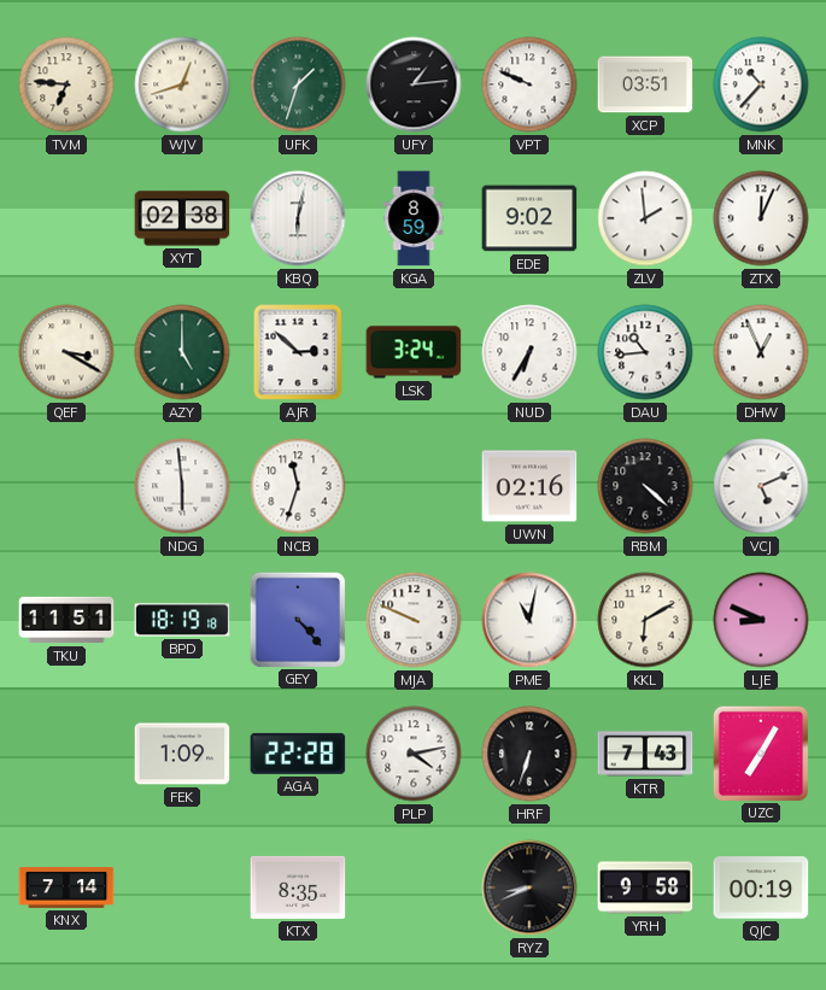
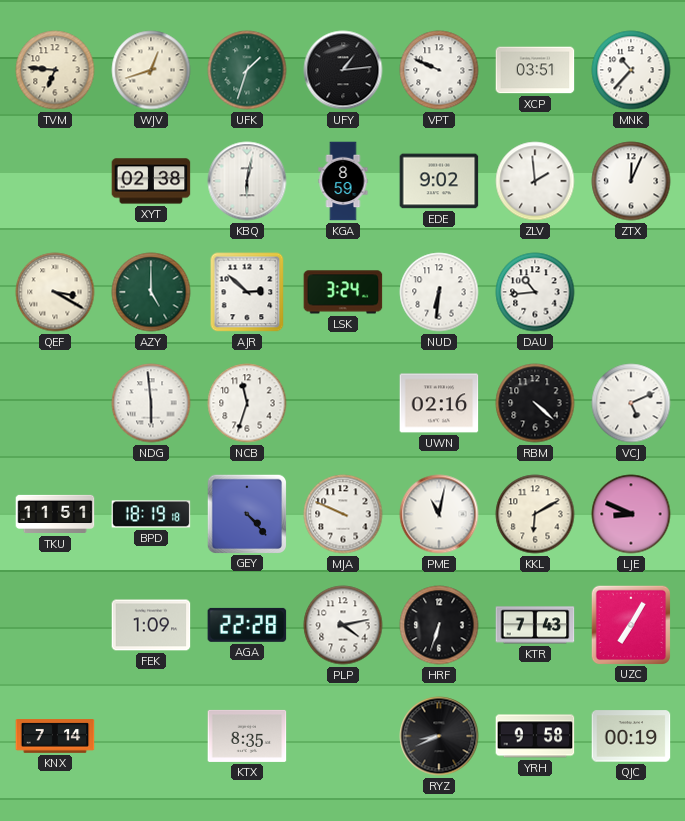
NUD: 6:35 -> 6:31
DHW: 12:56 -> none
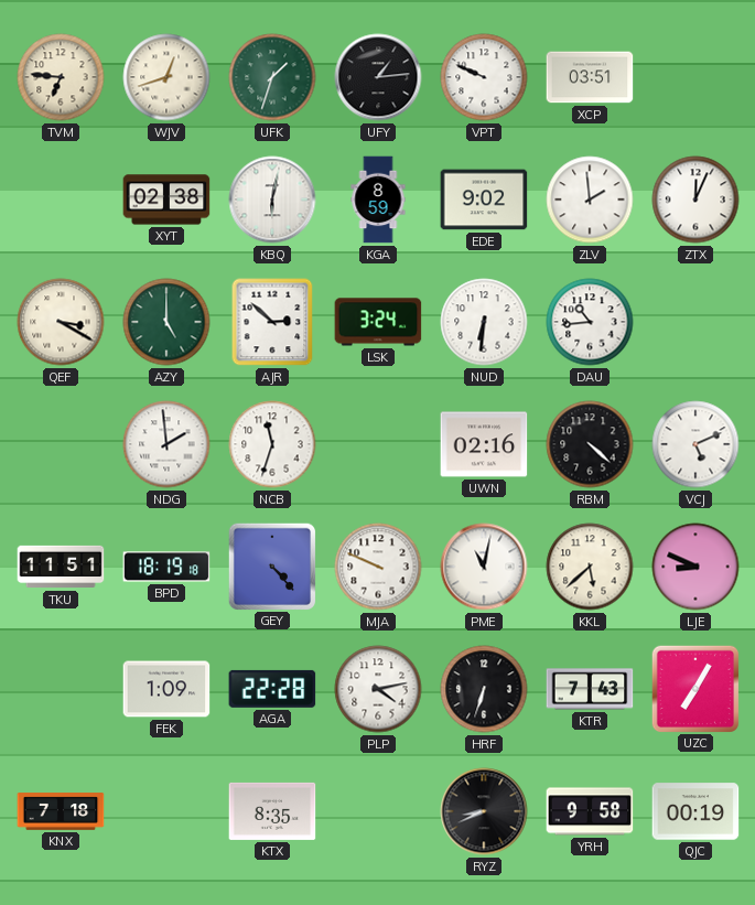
MNK: 10:37 -> none
NDG: 5:59 -> 1:59
KKL: 6:10 -> 5:38
KNX: 7:14 -> 7:18
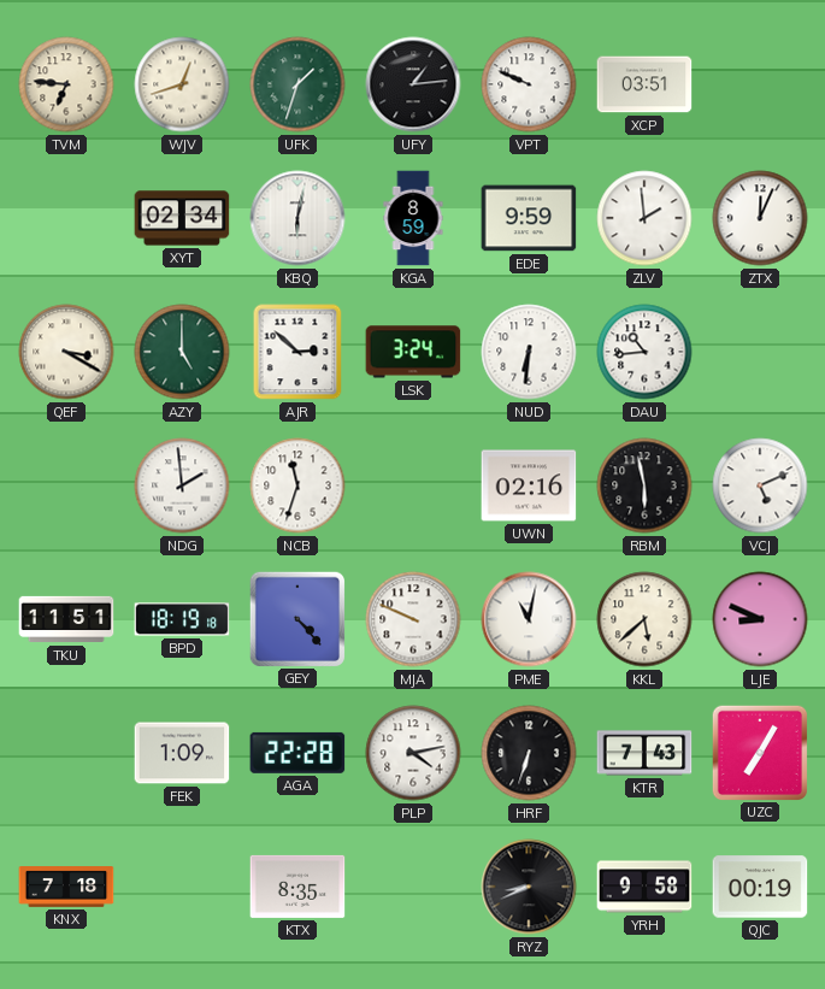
XYT: 02:38 -> 02:34
EDE: 9:02 -> 9:59
RBM: 4:22 -> 5:58
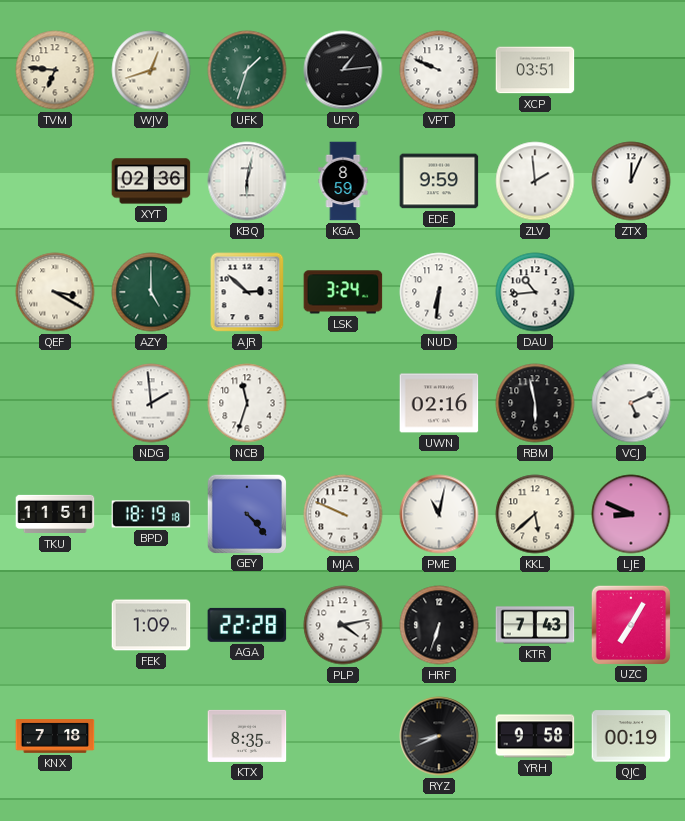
XYT: 02:34 -> 02:36
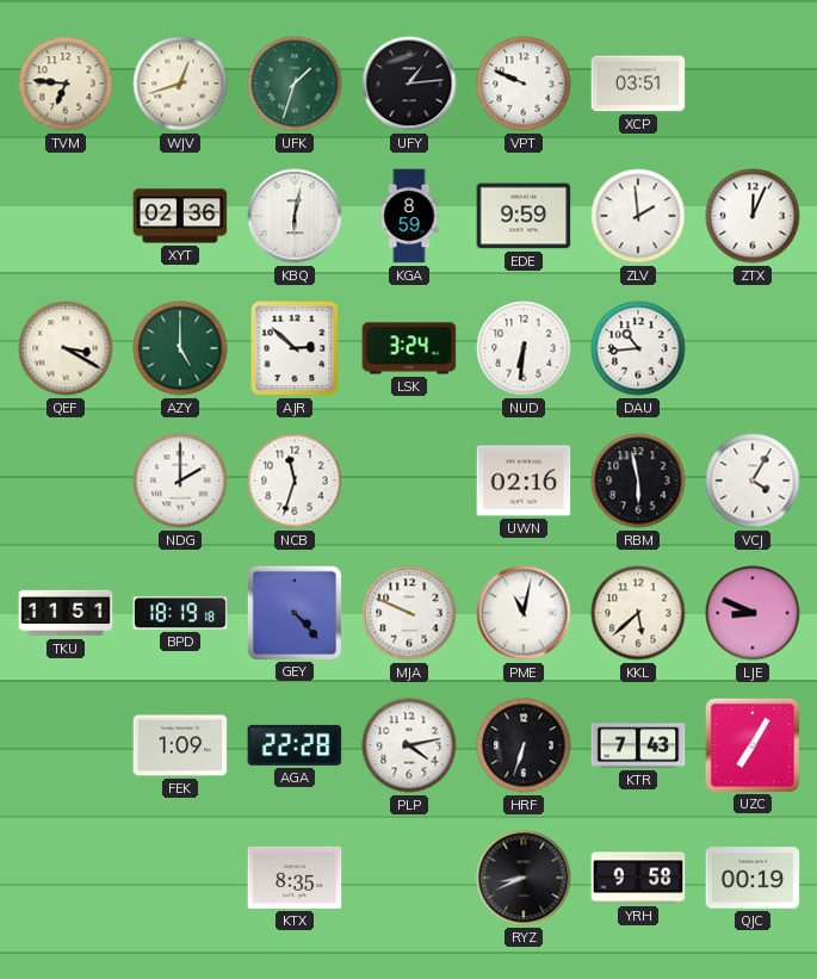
NDG: 1:59 -> 2:00
VCJ: 5:11 -> 4:05
KNX: 7:18 -> none
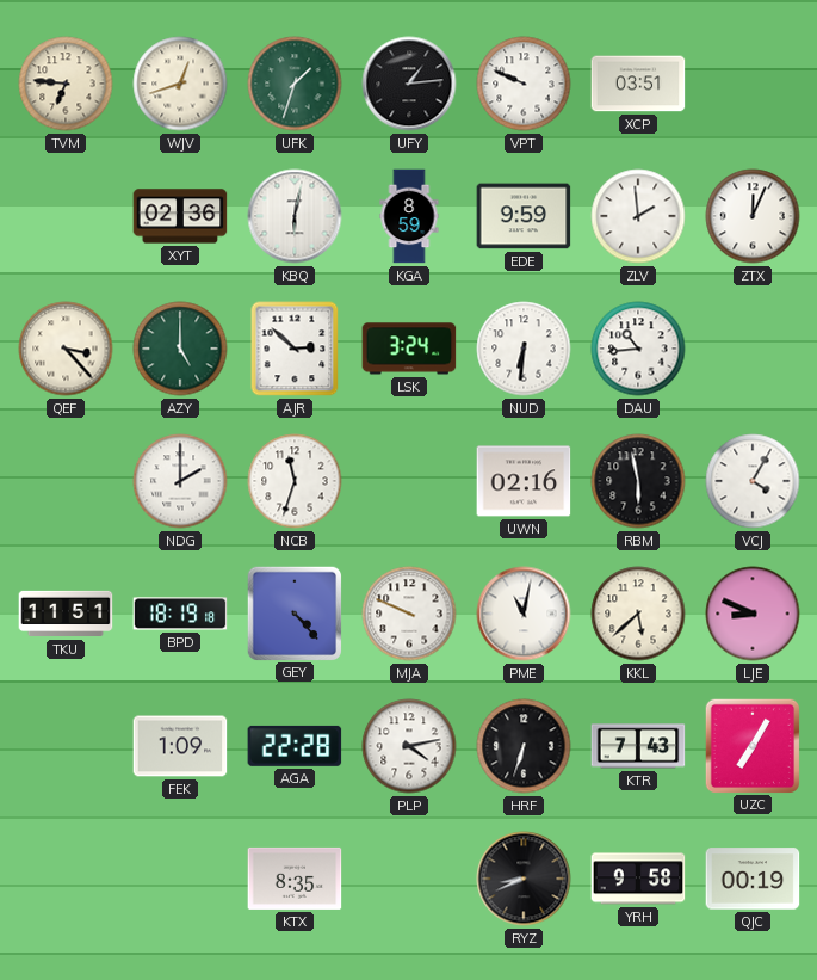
QEF: 3:20 -> 3:23
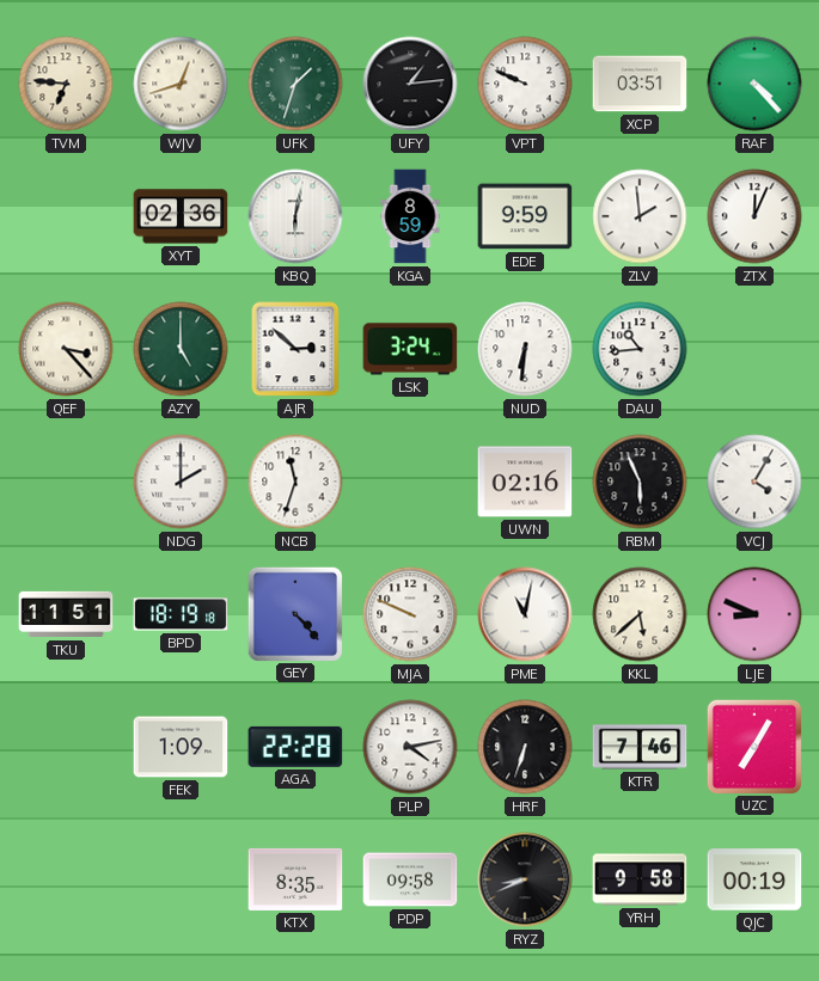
RAF: none -> 4:23
RBM: 5:58 -> 5:56
KTR: 7:43 -> 7:46
PDP: none -> 09:58
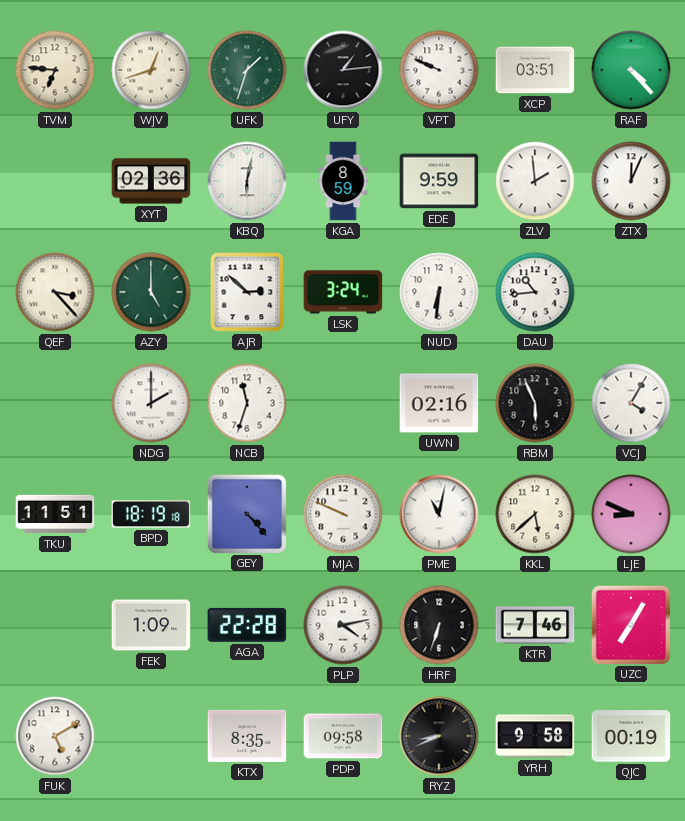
FUK: none -> 5:10
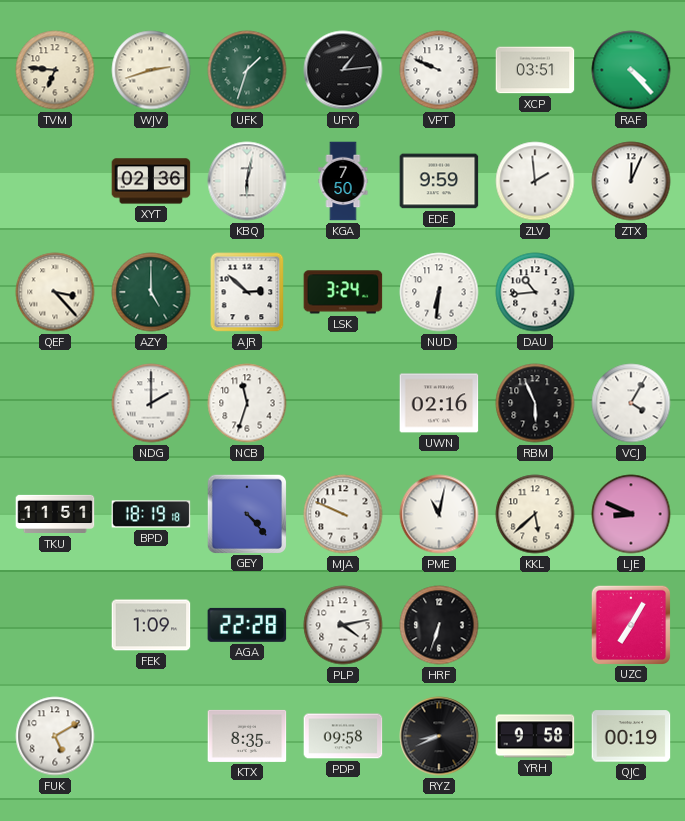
WJV: 12:42 -> 2:42
KGA: 8:59 -> 7:50
KTR: 7:46 -> none
